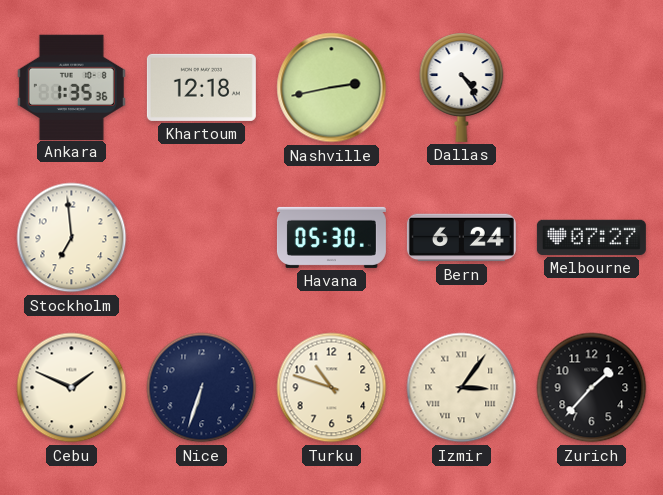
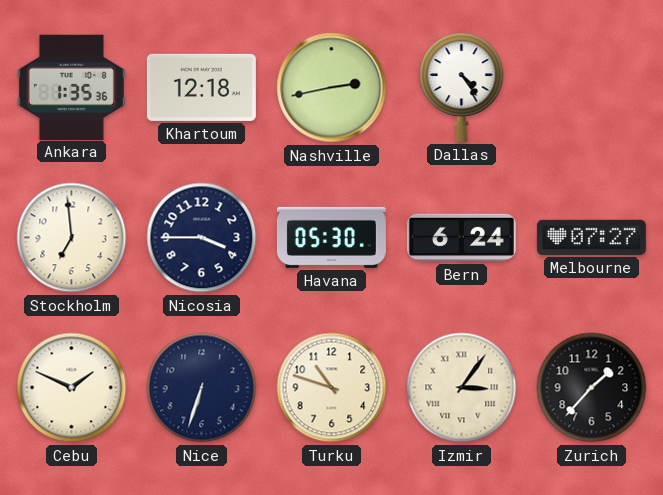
Nicosia: none -> 3:45
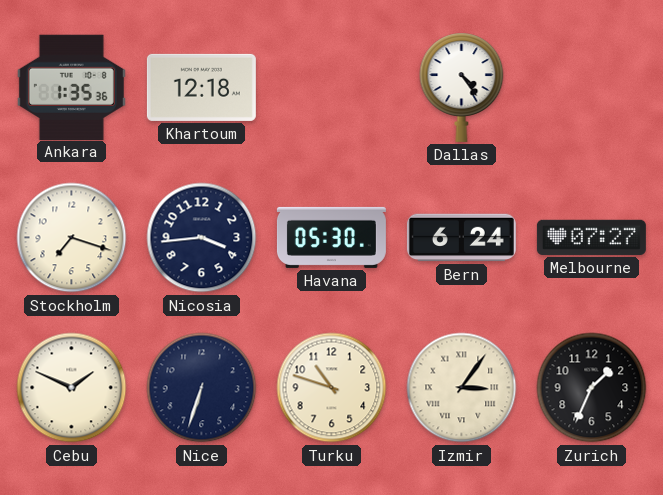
Nashville: 2:43 -> none
Stockholm: 6:59 -> 7:18
Nicosia: 3:45 -> 3:44
Zurich: 1:37 -> 1:34
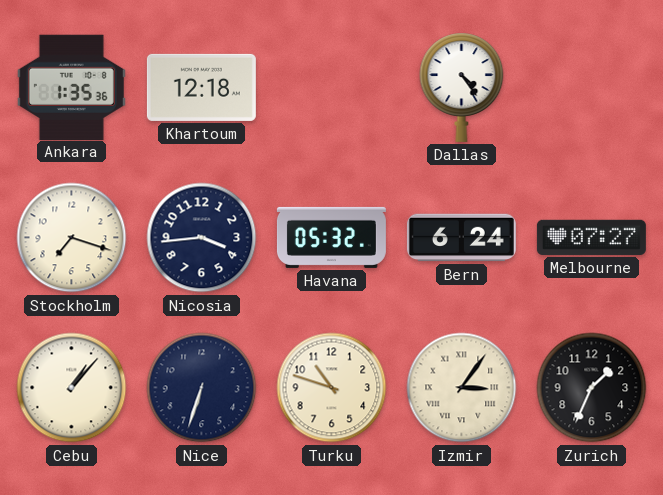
Havana: 05:30 -> 05:32
Cebu: 1:49 -> 1:07
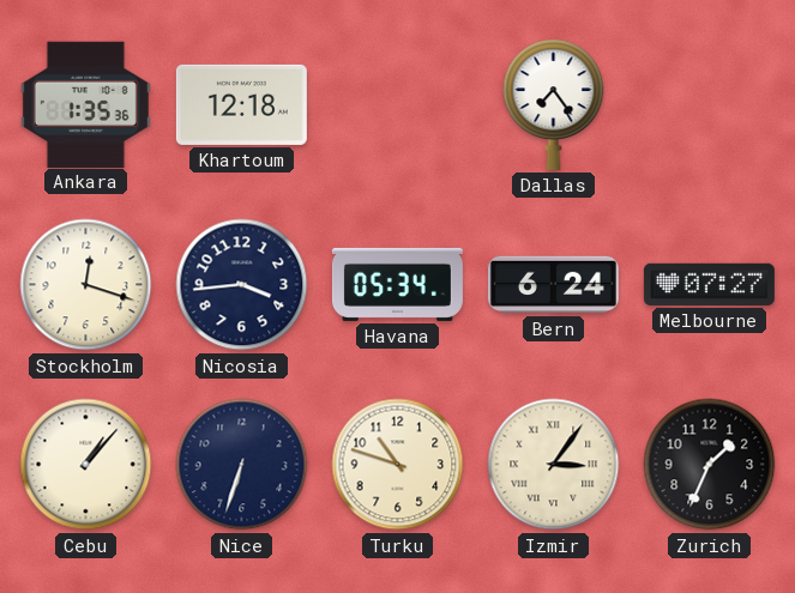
Dallas: 4:24 -> 7:24
Stockholm: 7:18 -> 12:18
Havana: 05:32 -> 05:34
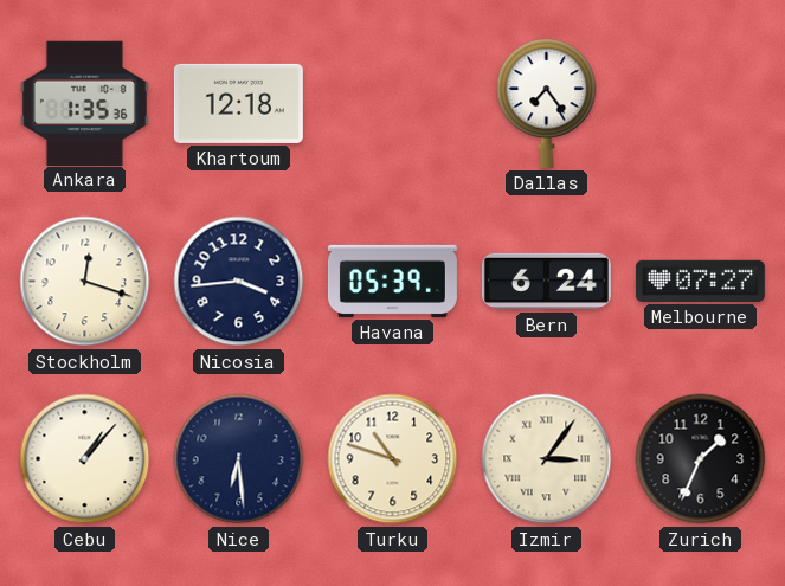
Havana: 05:34 -> 05:39
Nice: 6:33 -> 6:29
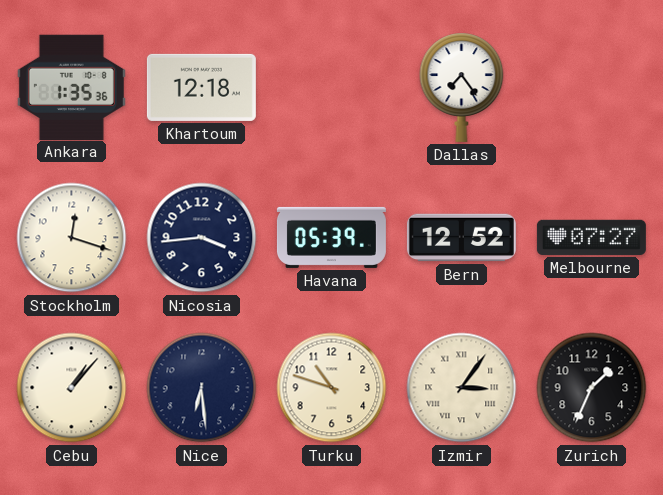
Bern: 6:24 -> 12:52
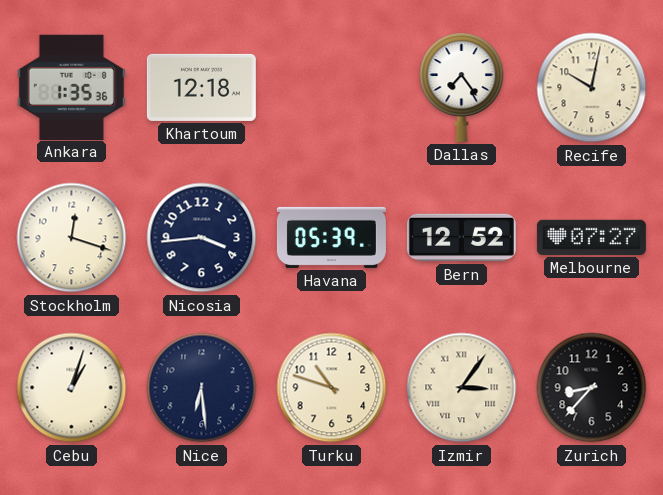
Recife: none -> 10:02
Cebu: 1:07 -> 1:03
Zurich: 1:34 -> 8:37
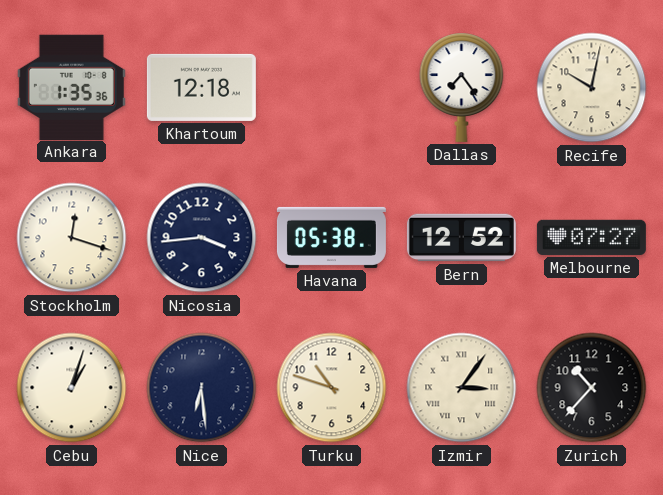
Havana: 05:39 -> 05:38
Zurich: 8:37 -> 10:37
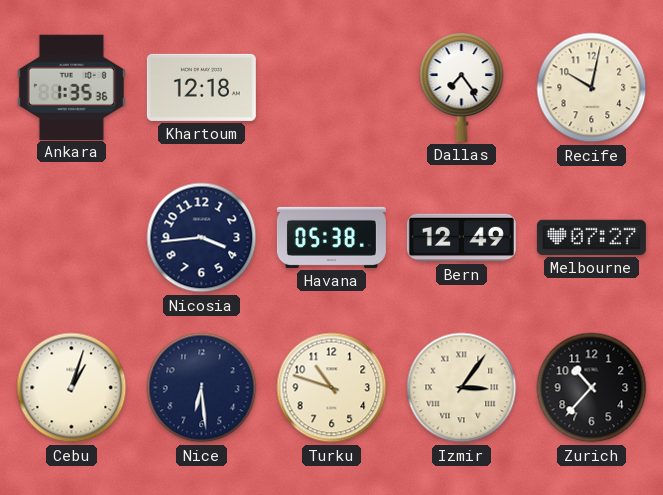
Stockholm: 12:18 -> none
Bern: 12:52 -> 12:49
